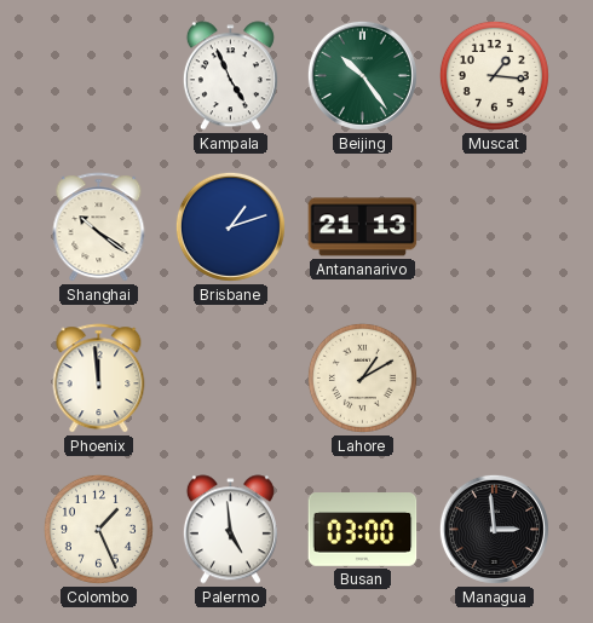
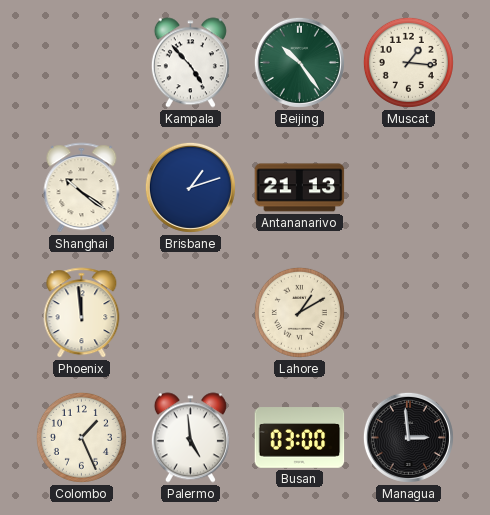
Kampala: 4:56 -> 4:53
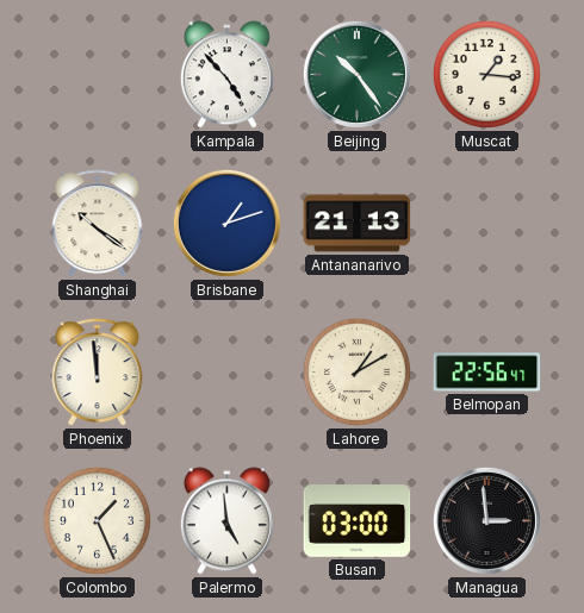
Belmopan: none -> 22:56
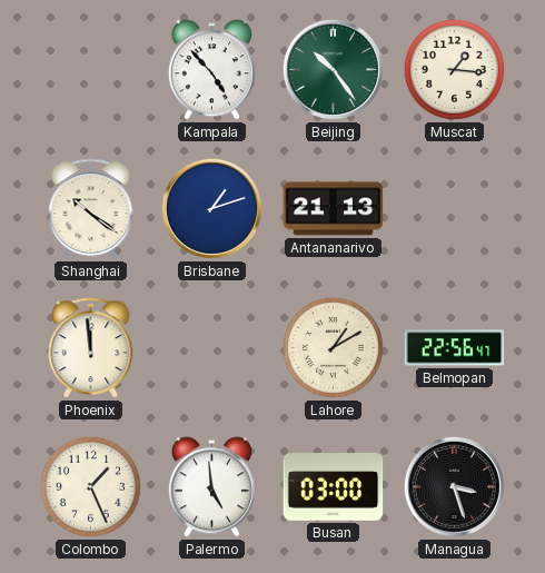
Managua: 2:59 -> 3:27
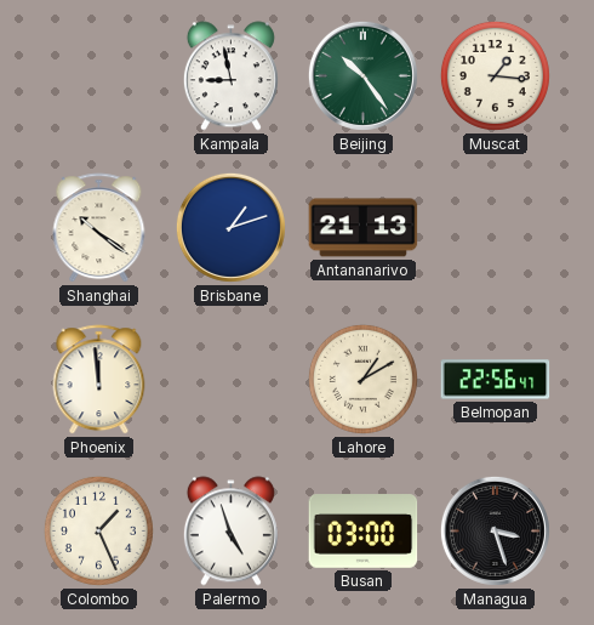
Kampala: 4:53 -> 8:58
Palermo: 4:59 -> 4:57
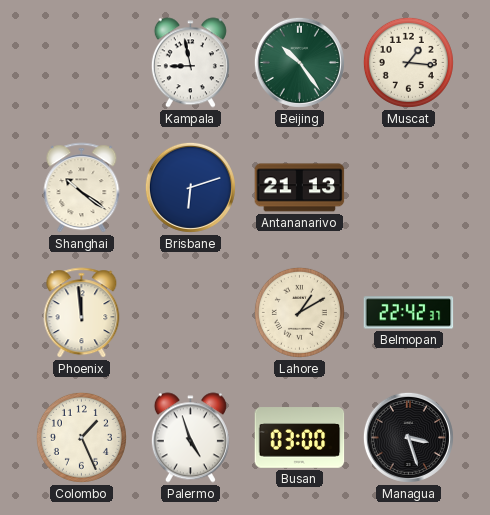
Brisbane: 1:12 -> 6:12
Belmopan: 22:56 -> 22:42
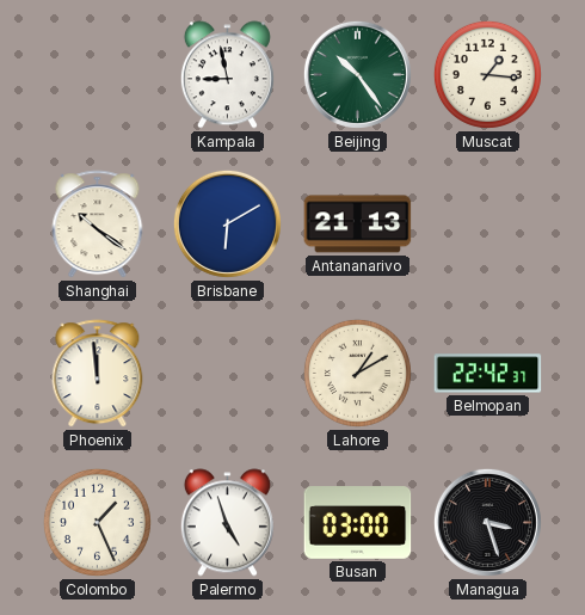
Brisbane: 6:12 -> 6:10
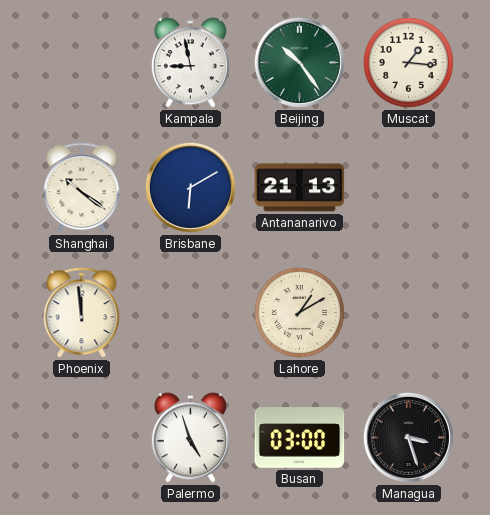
Belmopan: 22:42 -> none
Colombo: 1:26 -> none
